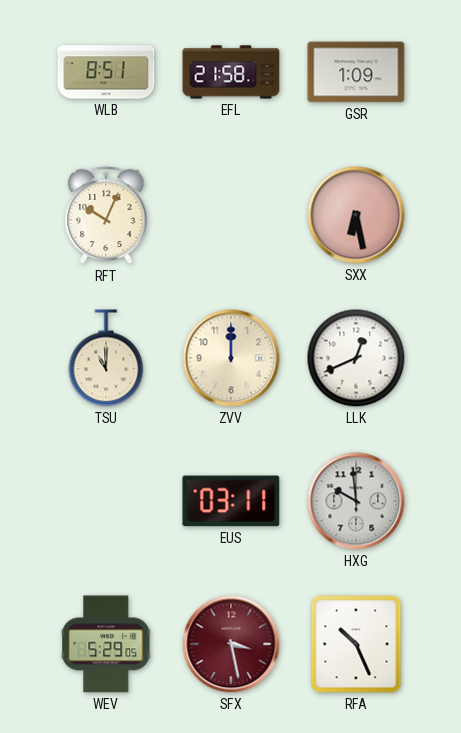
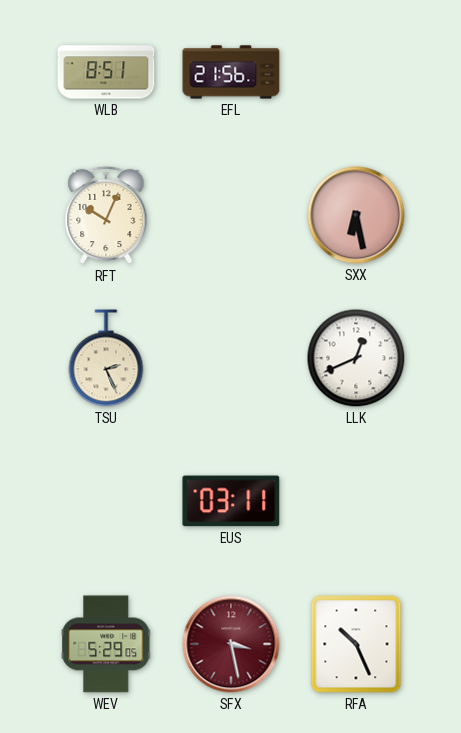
EFL: 21:58 -> 21:56
GSR: 1:09 -> none
TSU: 11:00 -> 2:26
ZVV: 12:00 -> none
HXG: 9:59 -> none
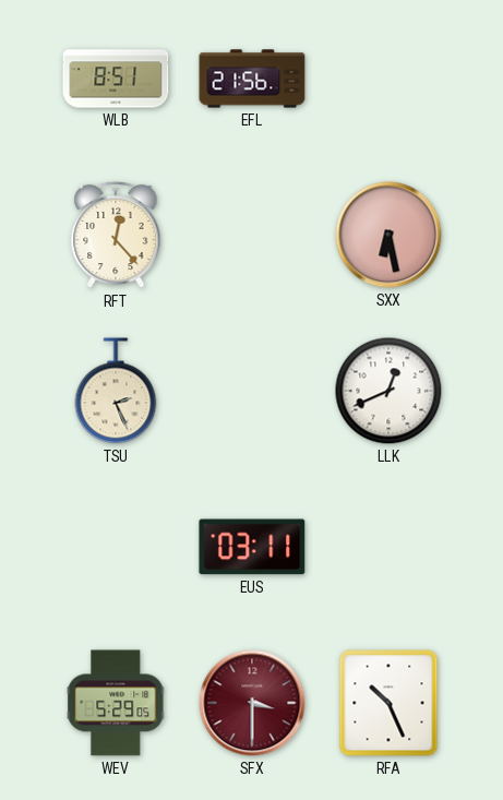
RFT: 10:04 -> 12:23
SFX: 3:28 -> 3:30
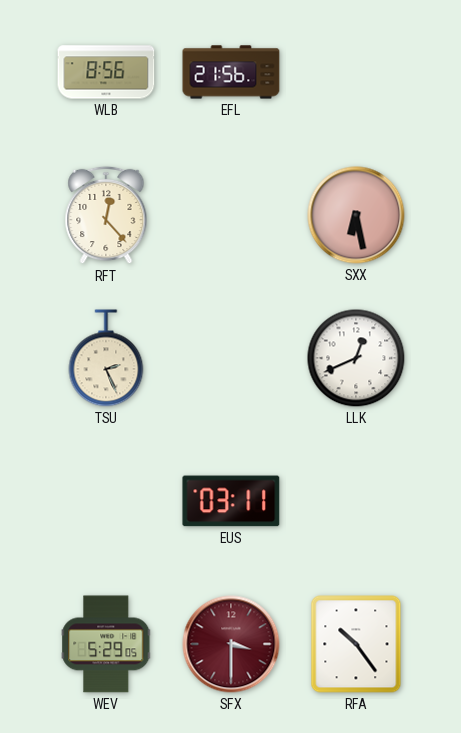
WLB: 8:51 -> 8:56
RFA: 10:26 -> 10:24
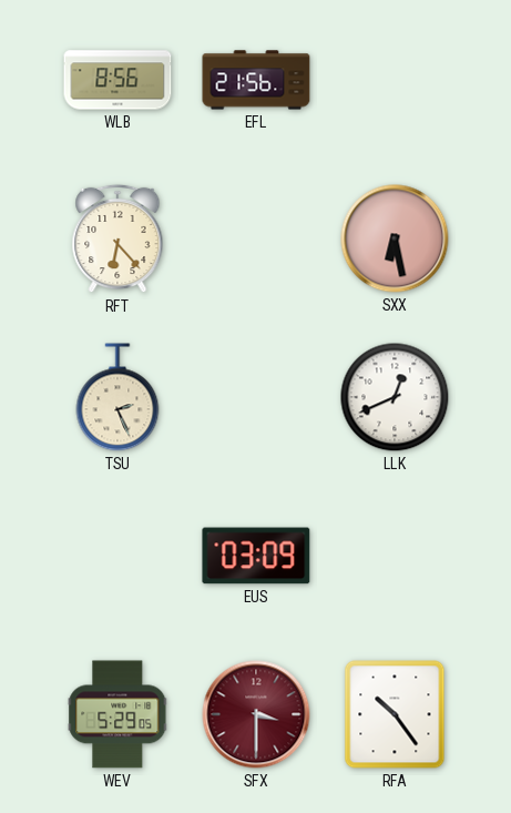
RFT: 12:23 -> 6:23
EUS: 03:11 -> 03:09
